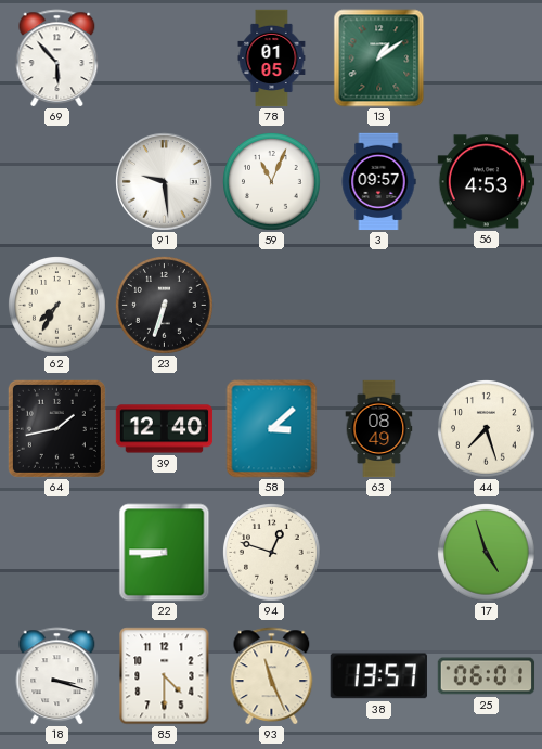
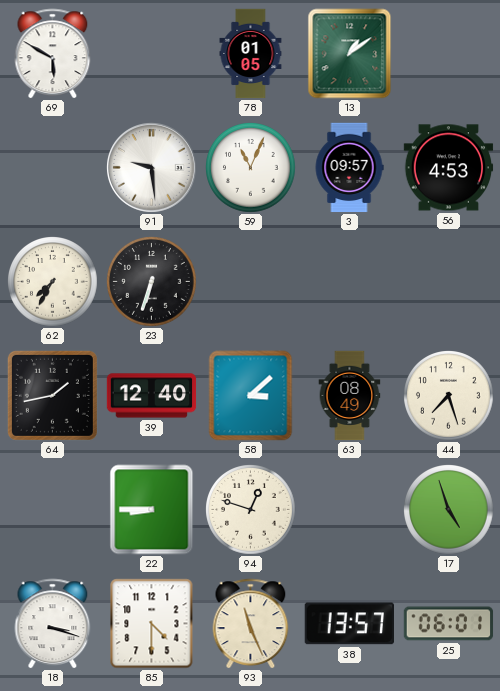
69: 5:53 -> 5:50
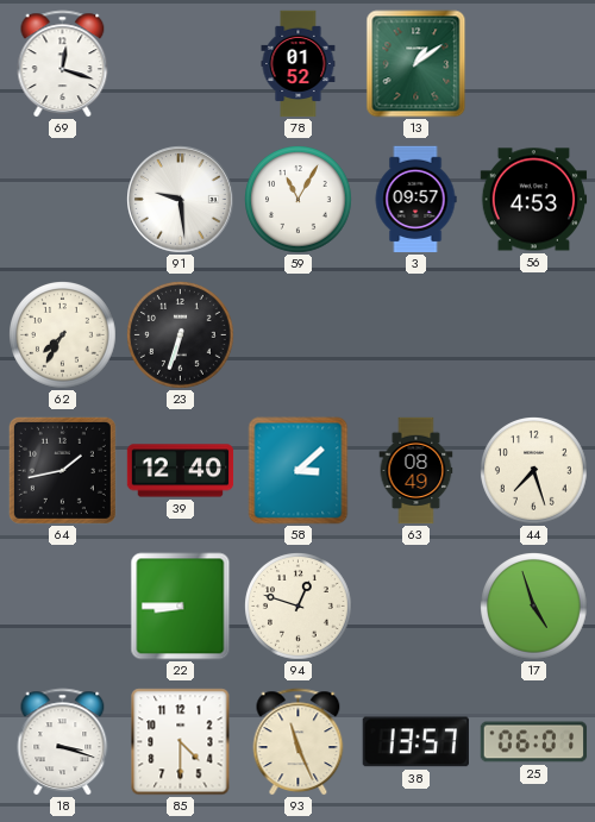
69: 5:50 -> 12:18
78: 01:05 -> 01:52
59: 11:04 -> 11:05
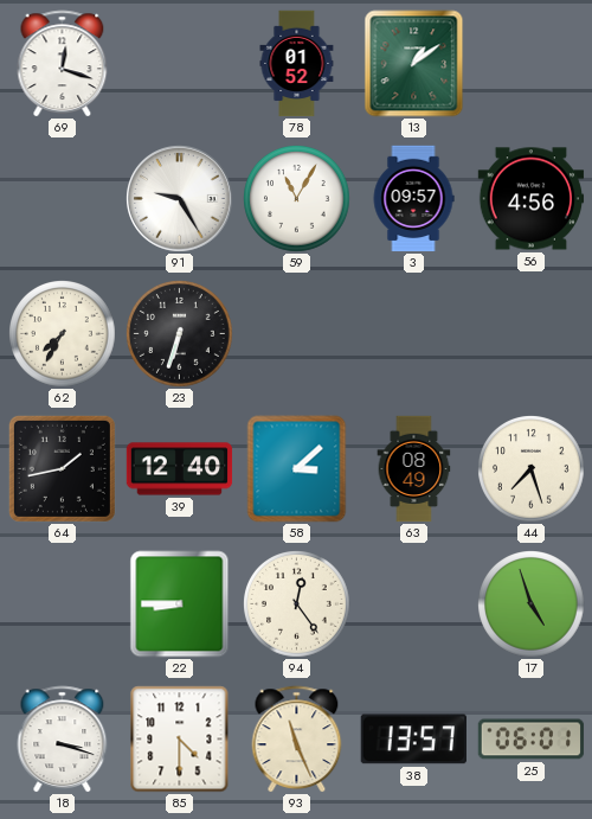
91: 9:29 -> 9:25
56: 4:53 -> 4:56
94: 12:48 -> 12:24
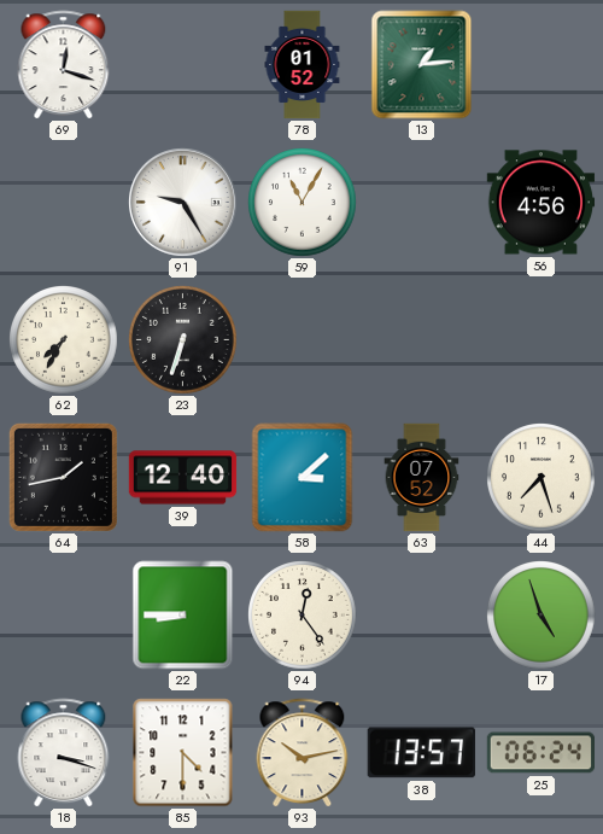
13: 1:09 -> 1:14
3: 09:57 -> none
63: 08:49 -> 07:52
93: 11:26 -> 10:13
25: 06:01 -> 06:24
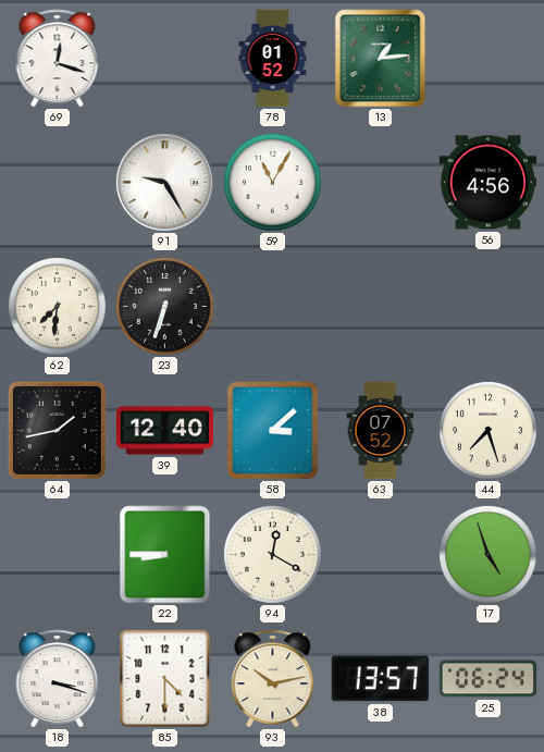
62: 7:35 -> 7:31
94: 12:24 -> 12:20
